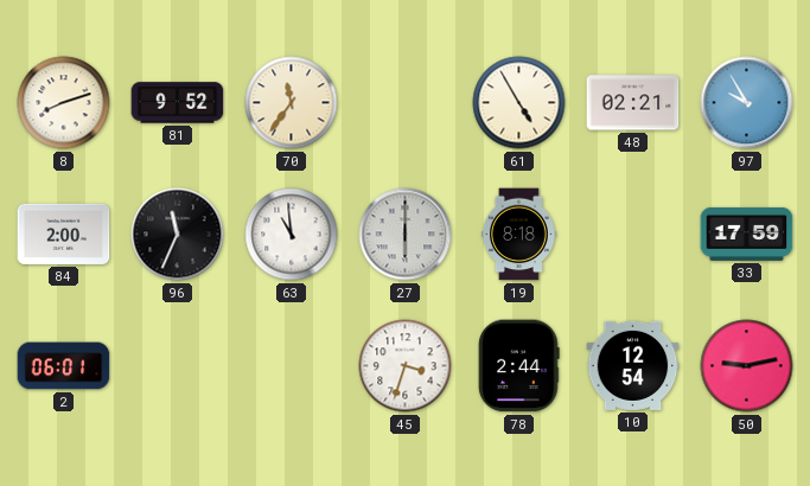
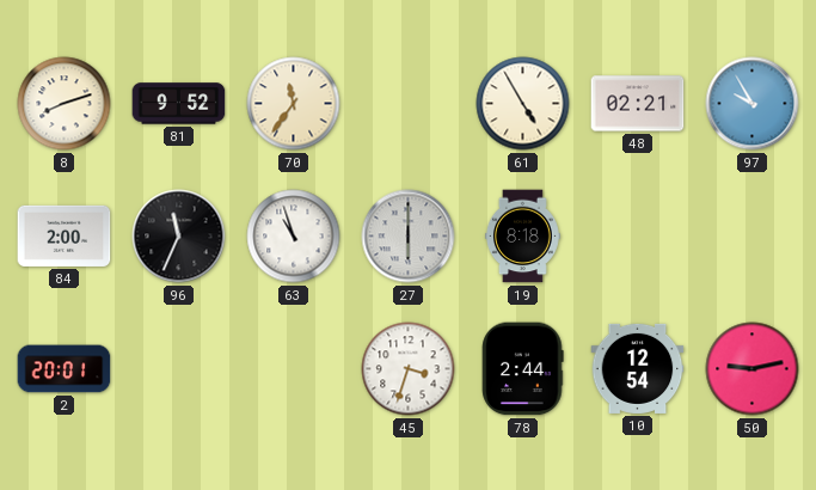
63: 10:59 -> 10:57
33: 17:59 -> none
2: 06:01 -> 20:01
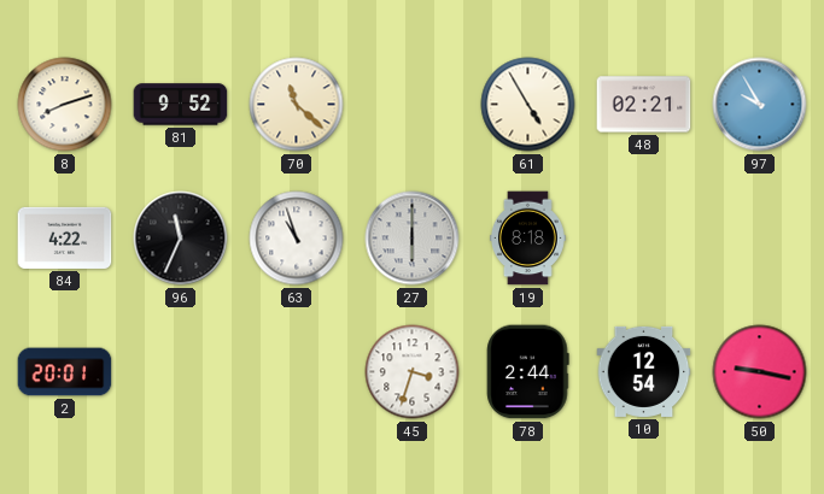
70: 11:36 -> 11:22
84: 2:00 -> 4:22
50: 9:13 -> 9:17
